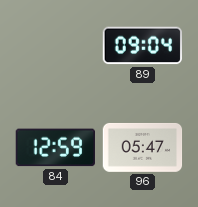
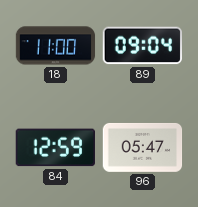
18: none -> 11:00
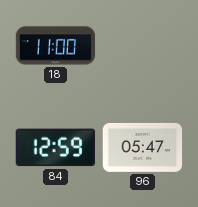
89: 09:04 -> none
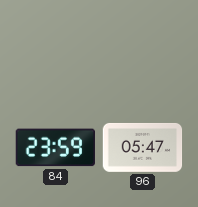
18: 11:00 -> none
84: 12:59 -> 23:59
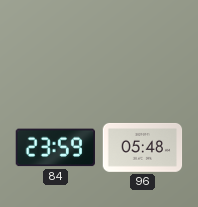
96: 05:47 -> 05:48
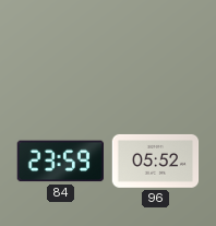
96: 05:48 -> 05:52
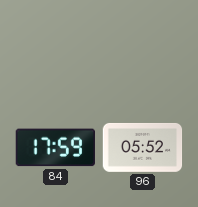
84: 23:59 -> 17:59
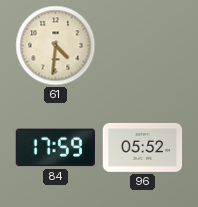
61: none -> 4:31
